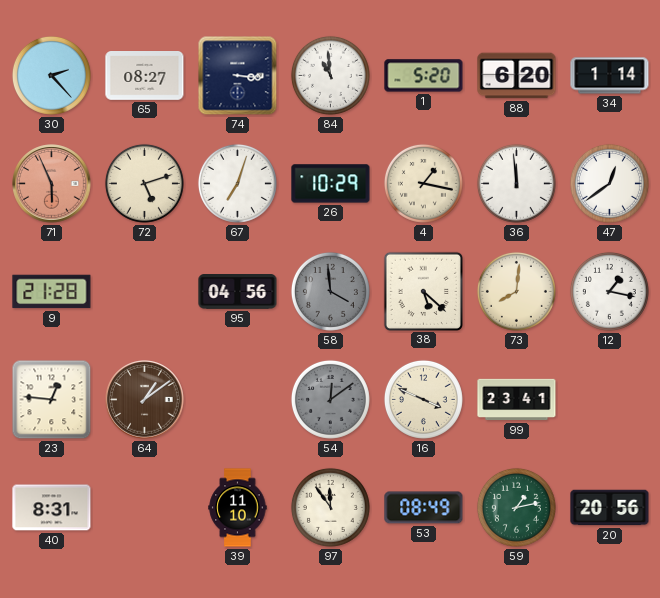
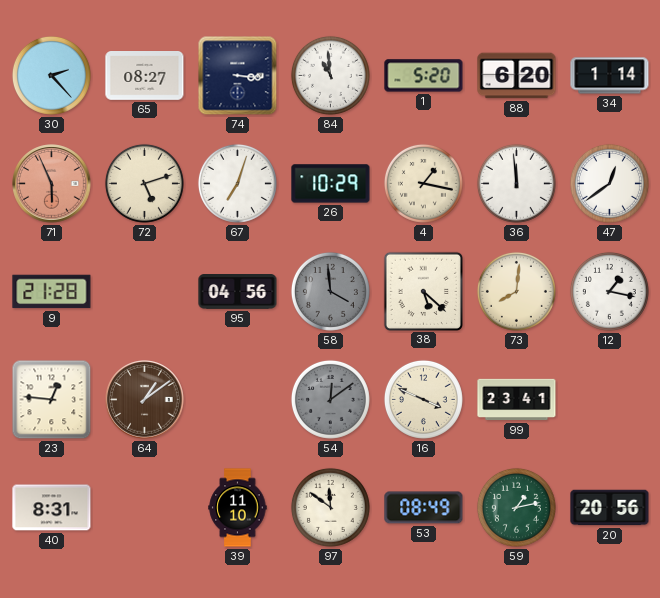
97: 11:54 -> 11:51
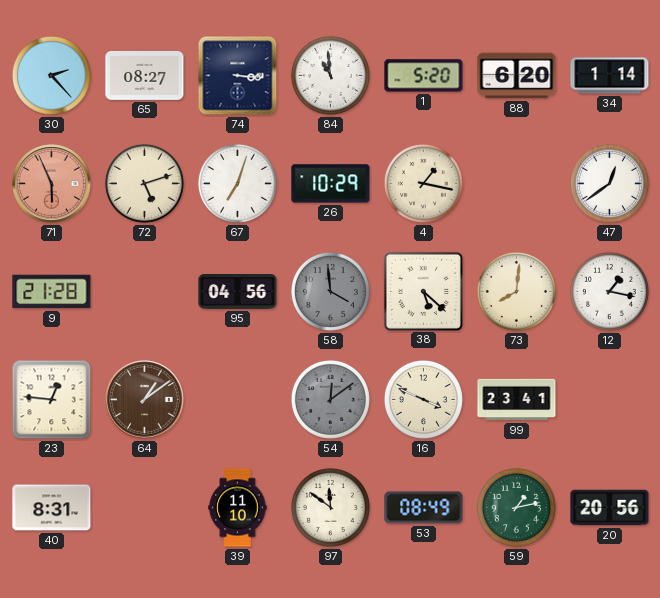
36: 11:59 -> none
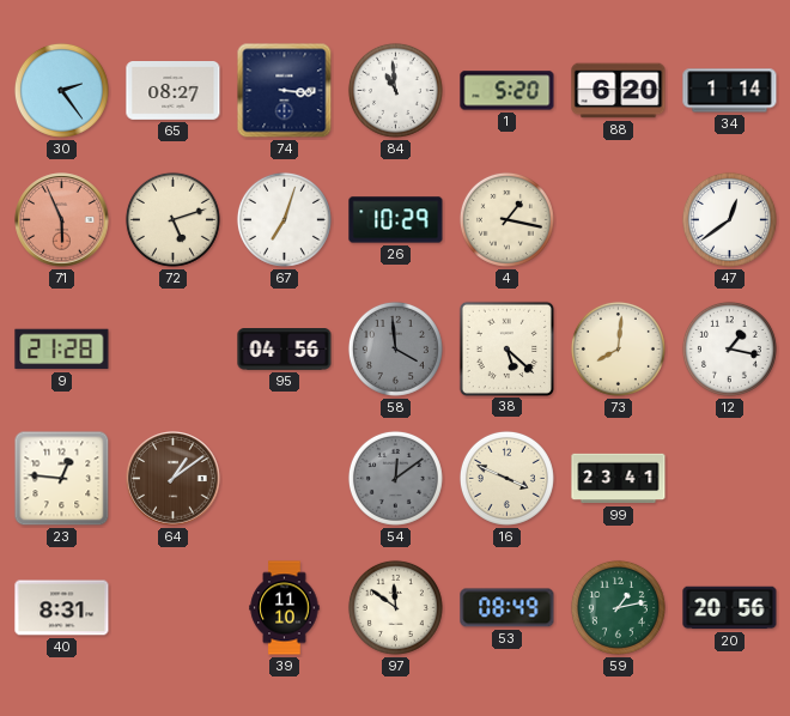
30: 2:23 -> 2:24
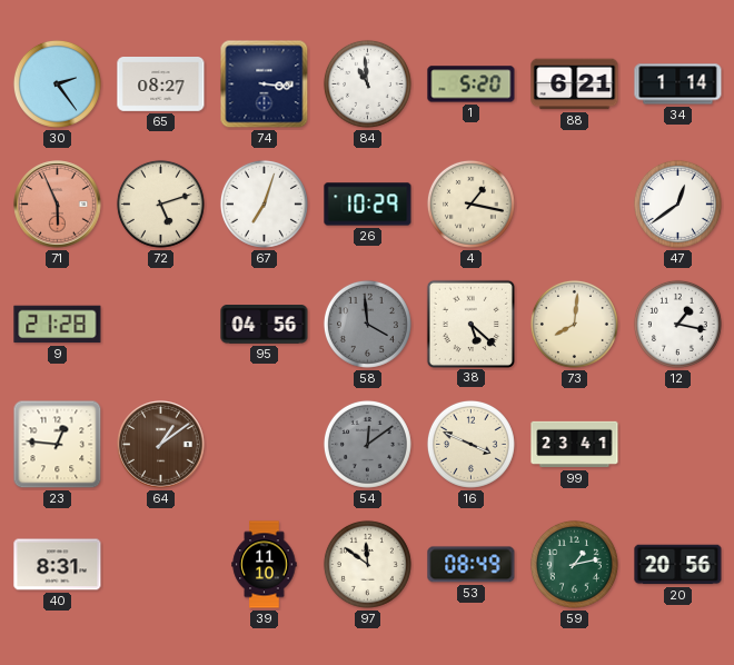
88: 6:20 -> 6:21
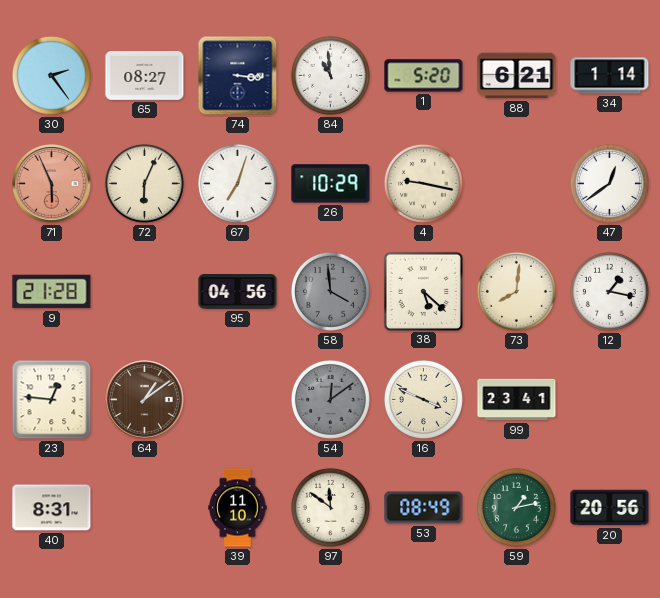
72: 5:12 -> 6:04
4: 1:17 -> 9:17
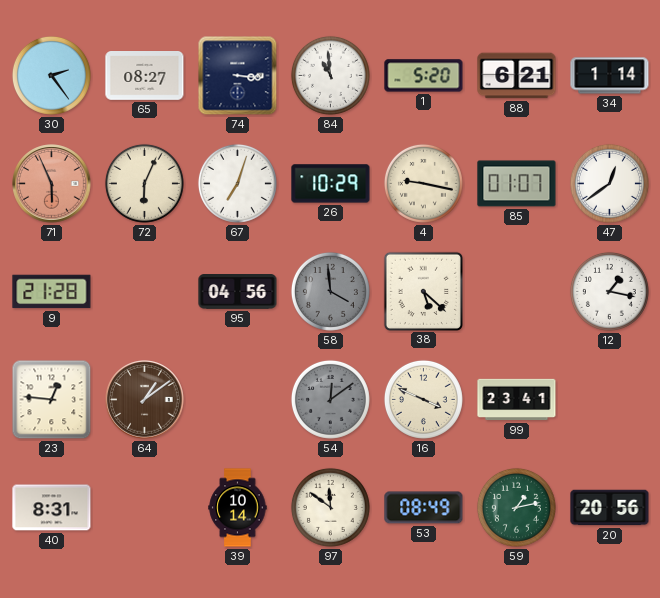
85: none -> 01:07
73: 8:01 -> none
39: 11:10 -> 10:14
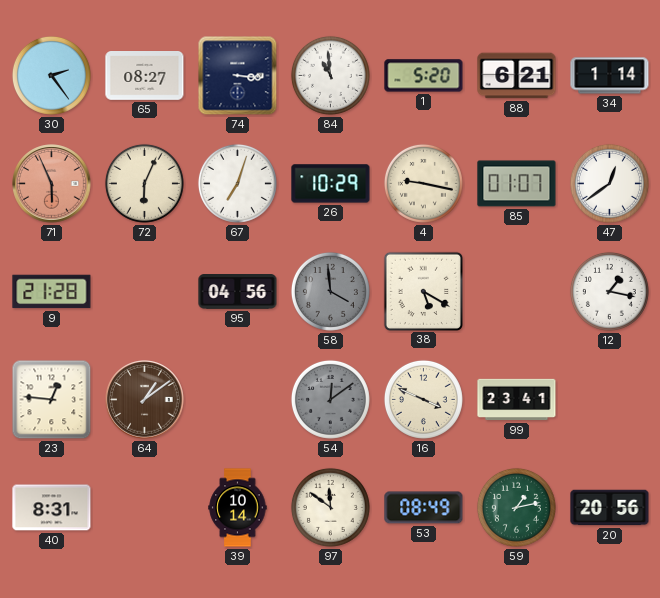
38: 5:22 -> 5:20
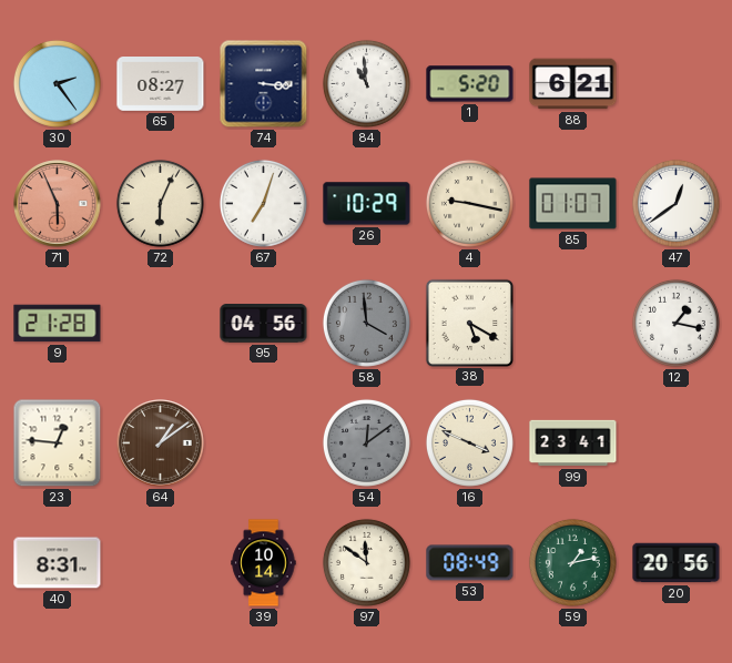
34: 1:14 -> none
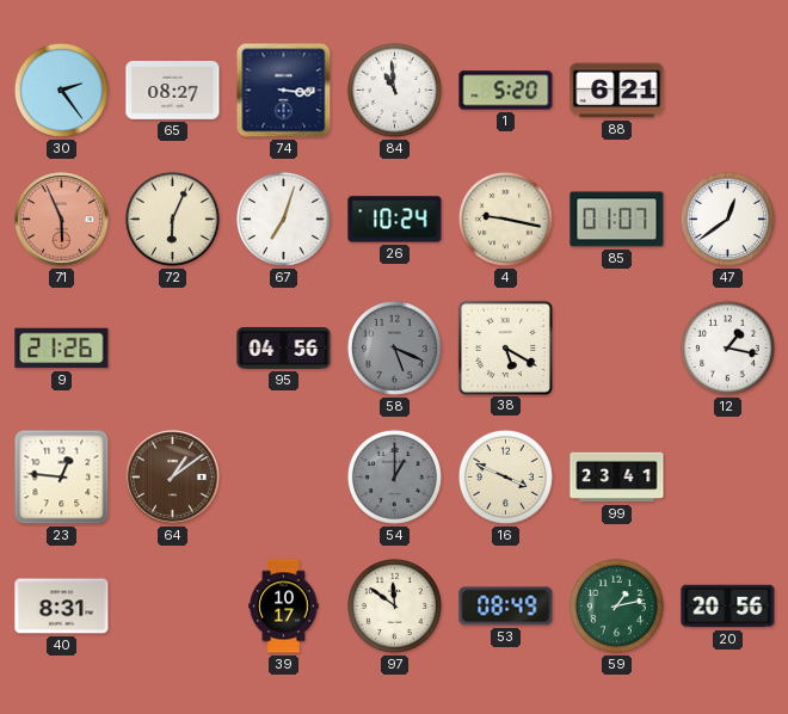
26: 10:29 -> 10:24
9: 21:28 -> 21:26
58: 3:59 -> 5:19
54: 12:09 -> 1:00
39: 10:14 -> 10:17
